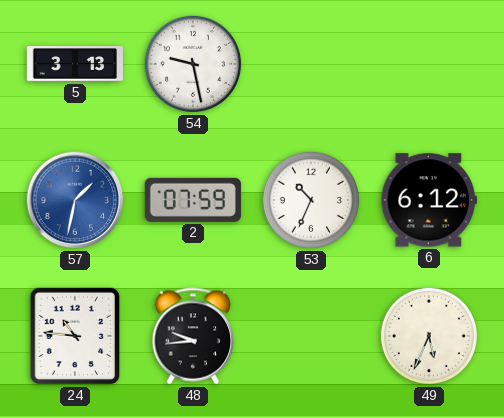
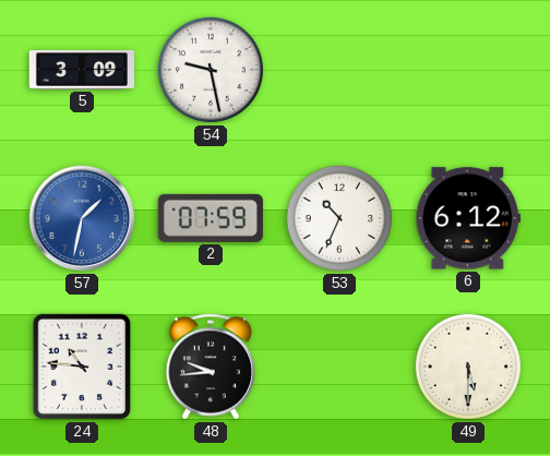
5: 3:13 -> 3:09
49: 5:34 -> 5:30
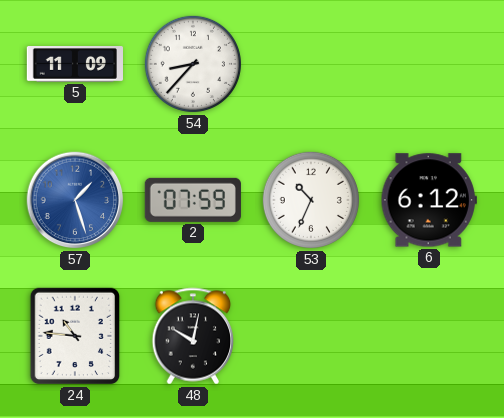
5: 3:09 -> 11:09
54: 9:28 -> 8:37
57: 1:32 -> 1:27
48: 9:44 -> 10:02
49: 5:30 -> none
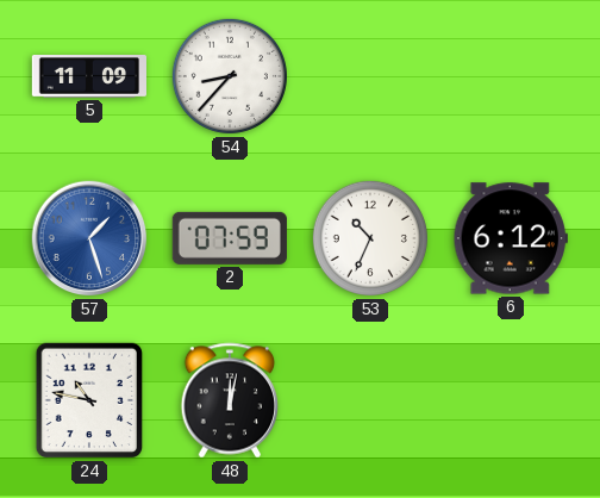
24: 10:46 -> 10:47
48: 10:02 -> 12:02
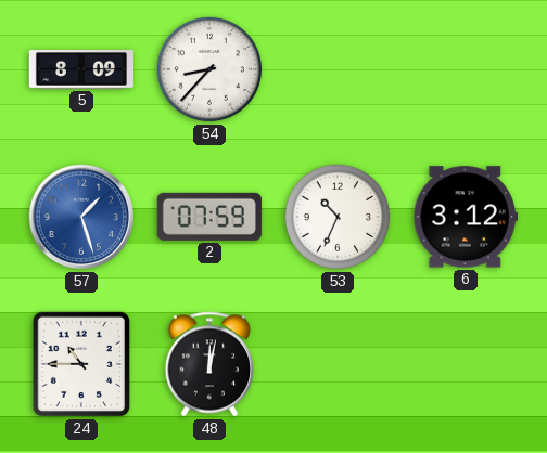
5: 11:09 -> 8:09
6: 6:12 -> 3:12
24: 10:47 -> 10:45
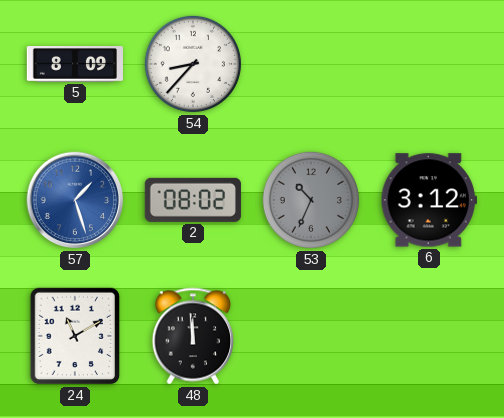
2: 07:59 -> 08:02
53 dial: white -> grey
24: 10:45 -> 11:10
48: 12:02 -> 11:59
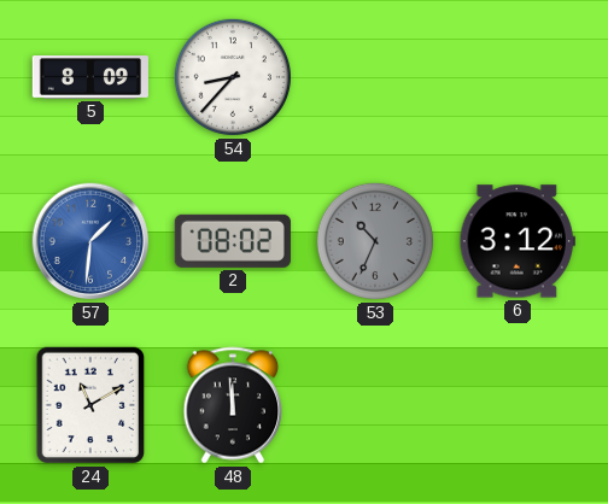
57: 1:27 -> 1:31
